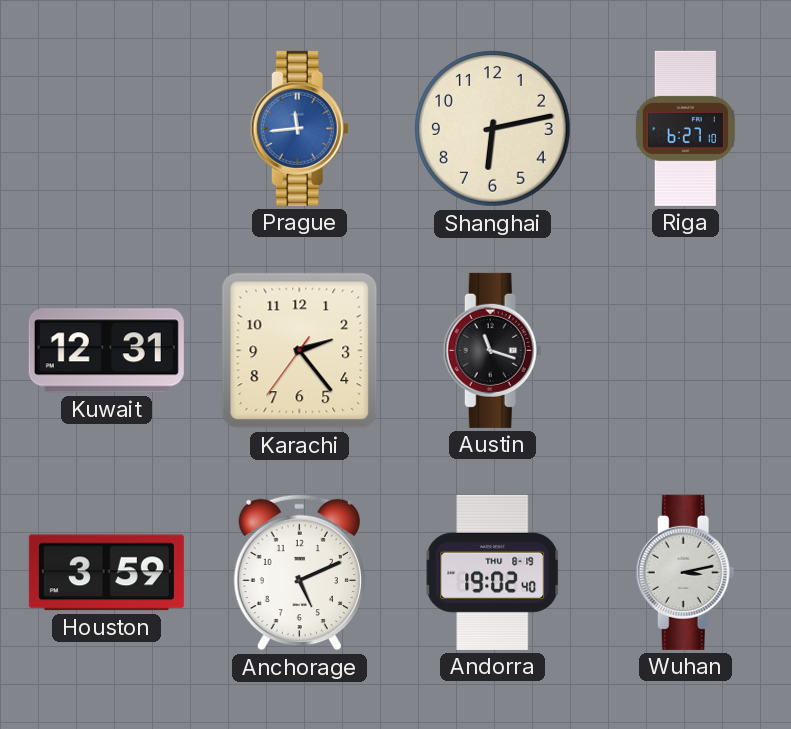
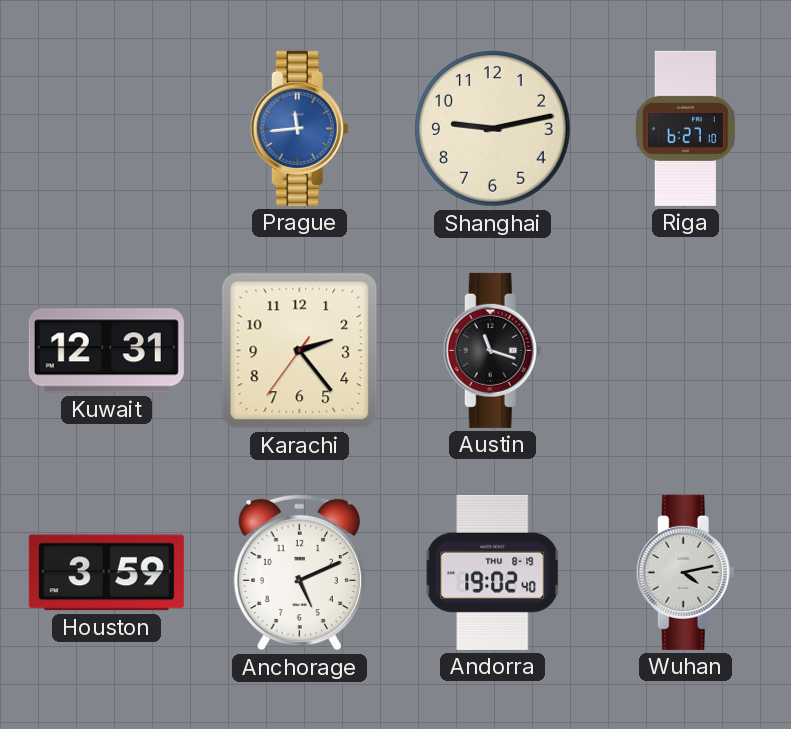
Shanghai: 6:13 -> 9:13
Wuhan: 3:13 -> 4:13
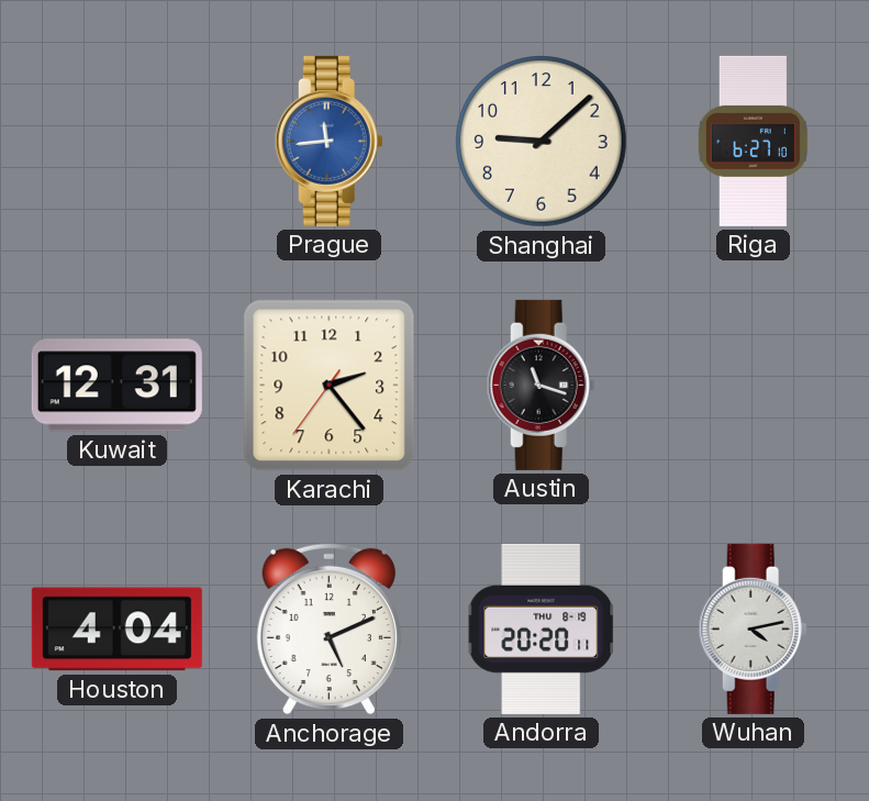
Shanghai: 9:13 -> 9:08
Houston: 3:59 -> 4:04
Andorra: 19:02 -> 20:20
